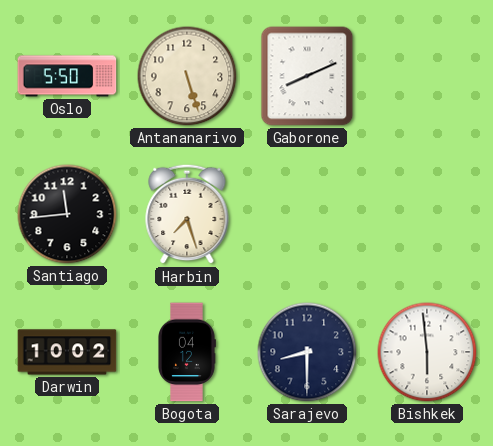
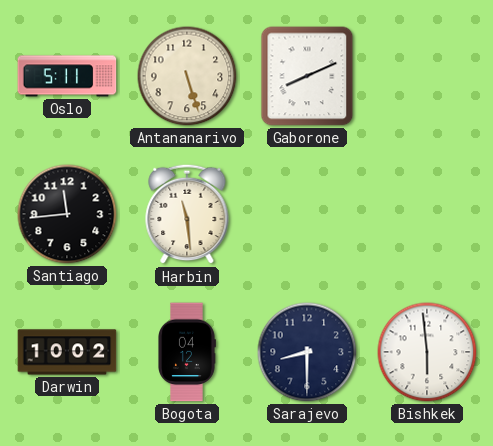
Oslo: 5:50 -> 5:11
Harbin: 7:27 -> 11:29
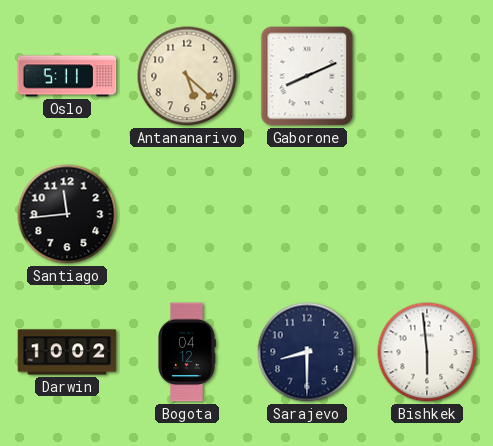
Antananarivo: 5:27 -> 5:22
Harbin: 11:29 -> none
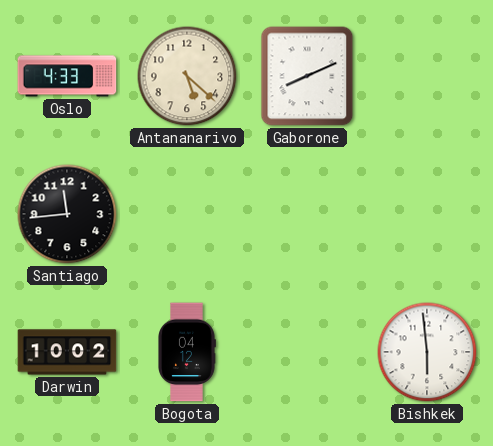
Oslo: 5:11 -> 4:33
Sarajevo: 8:30 -> none
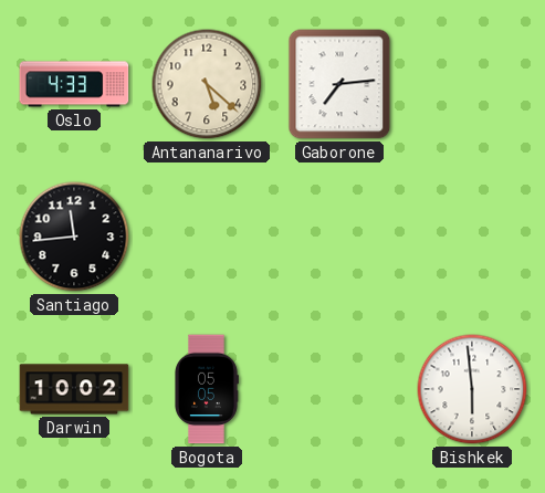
Gaborone: 8:11 -> 7:14
Bogota: 04:12 -> 05:05
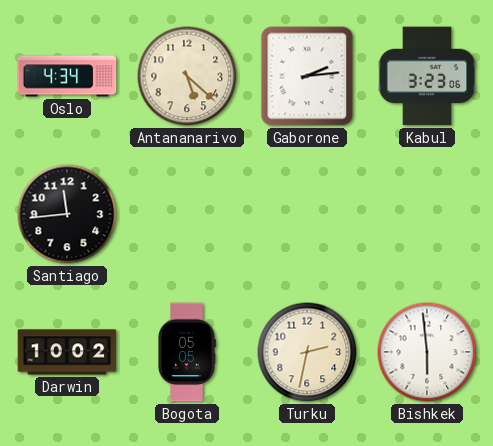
Oslo: 4:33 -> 4:34
Gaborone: 7:14 -> 2:14
Kabul: none -> 3:23
Turku: none -> 2:32
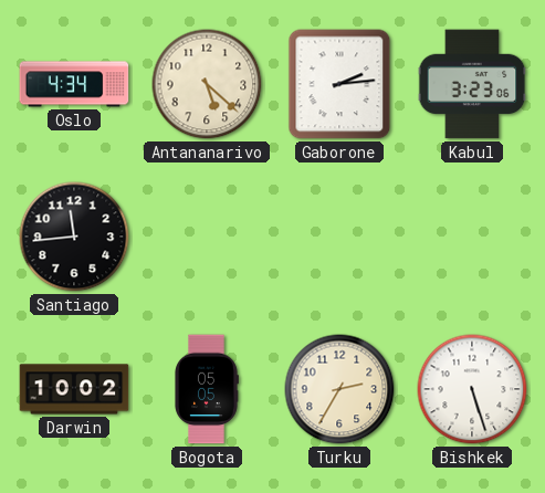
Turku: 2:32 -> 2:35
Bishkek: 5:59 -> 5:27
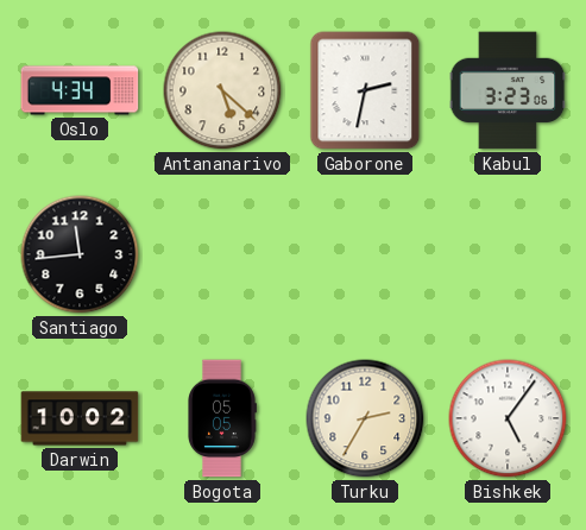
Gaborone: 2:14 -> 2:32
Bishkek: 5:27 -> 5:06
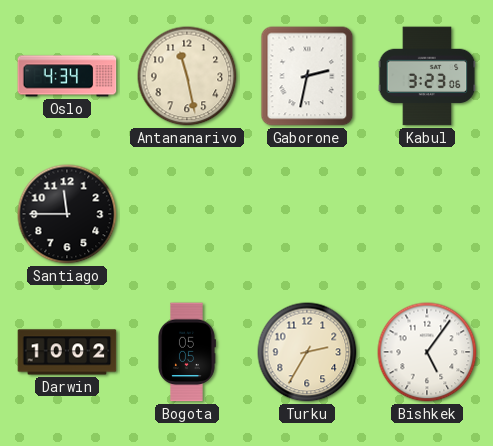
Antananarivo: 5:22 -> 11:28
Santiago: 11:44 -> 11:45
